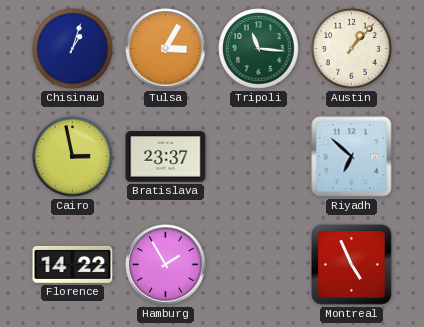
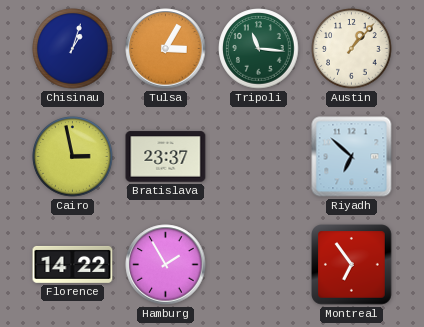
Montreal: 4:56 -> 6:54
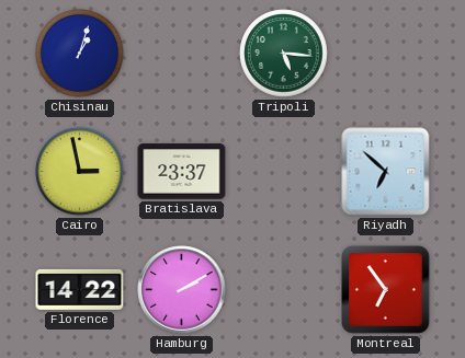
Tulsa: 3:05 -> none
Tripoli: 11:16 -> 5:16
Austin: 1:07 -> none
Hamburg: 1:55 -> 2:10
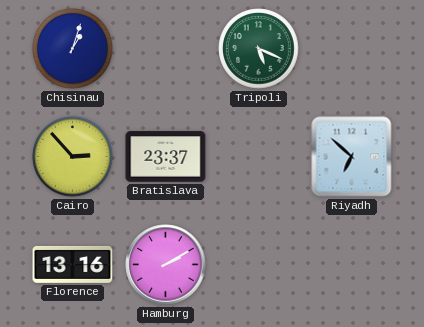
Tripoli: 5:16 -> 5:19
Cairo: 2:58 -> 2:53
Florence: 14:22 -> 13:16
Montreal: 6:54 -> none
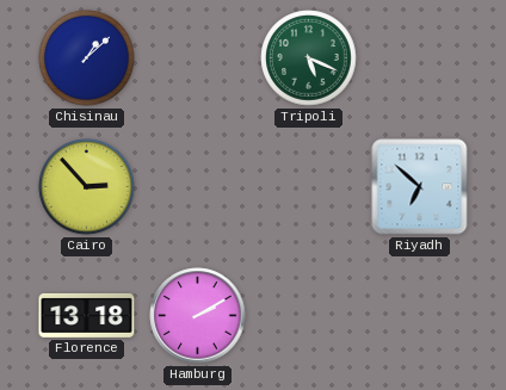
Chisinau: 1:03 -> 1:08
Bratislava: 23:37 -> none
Florence: 13:16 -> 13:18
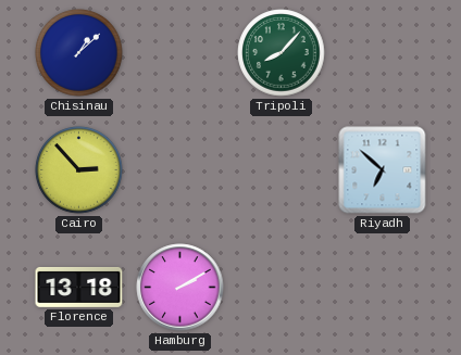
Tripoli: 5:19 -> 8:07
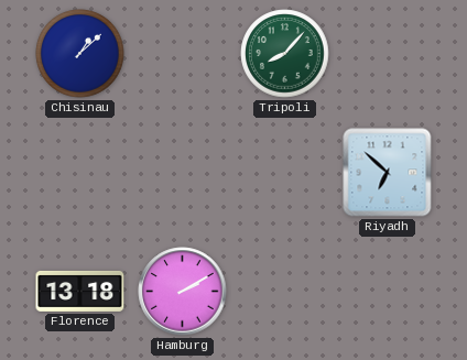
Cairo: 2:53 -> none
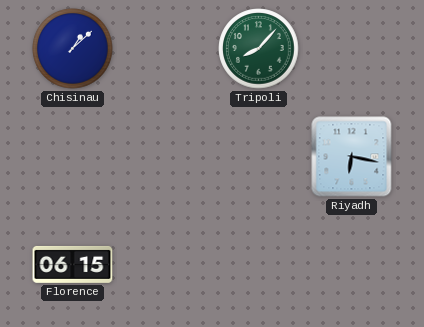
Riyadh: 6:52 -> 6:17
Florence: 13:18 -> 06:15
Hamburg: 2:10 -> none
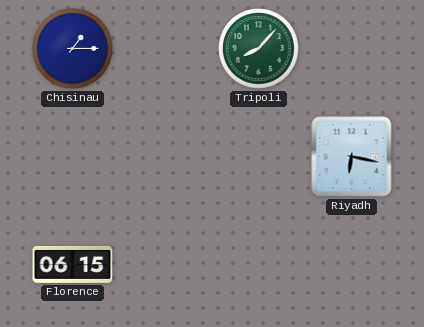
Chisinau: 1:08 -> 1:15
